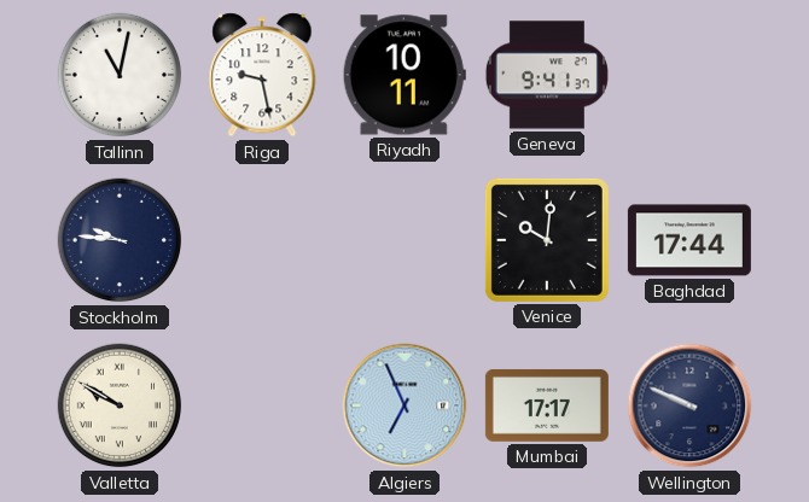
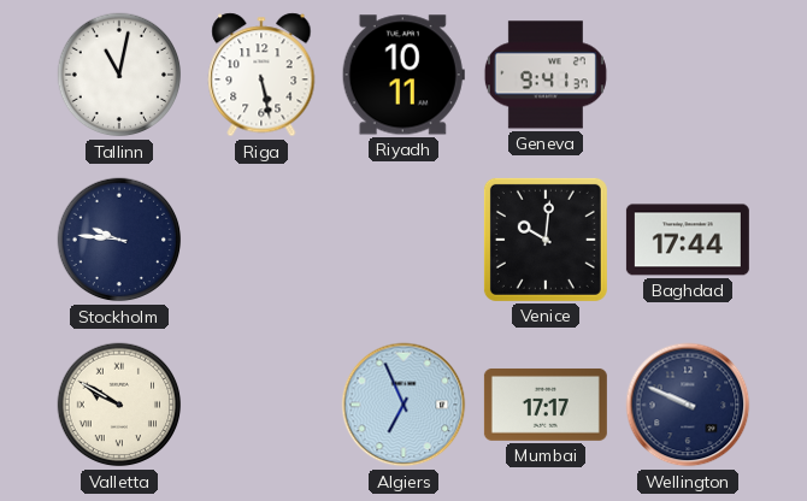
Riga: 9:28 -> 5:28
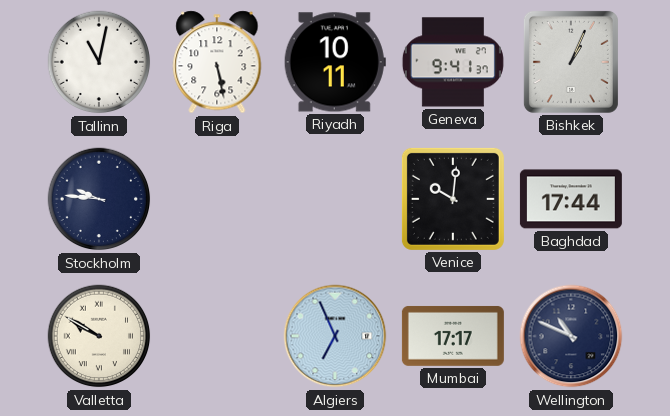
Bishkek: none -> 1:04
Wellington: 9:49 -> 10:49
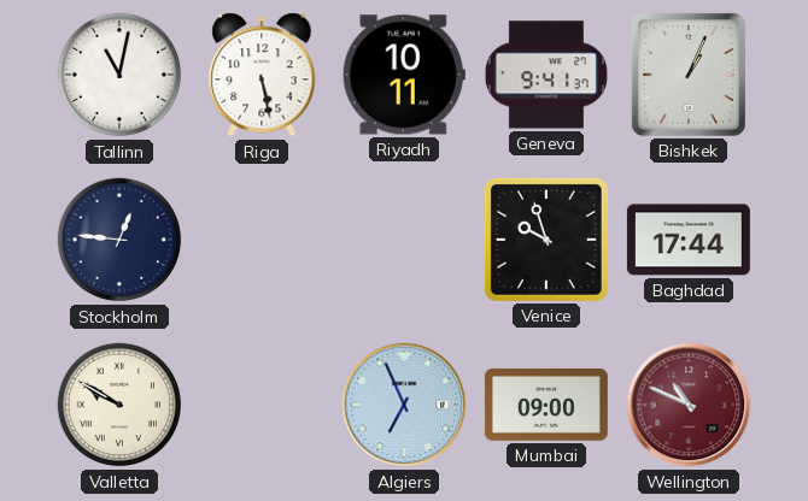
Stockholm: 9:46 -> 12:46
Venice: 10:01 -> 9:57
Mumbai: 17:17 -> 09:00
Wellington dial: navy -> burgundy
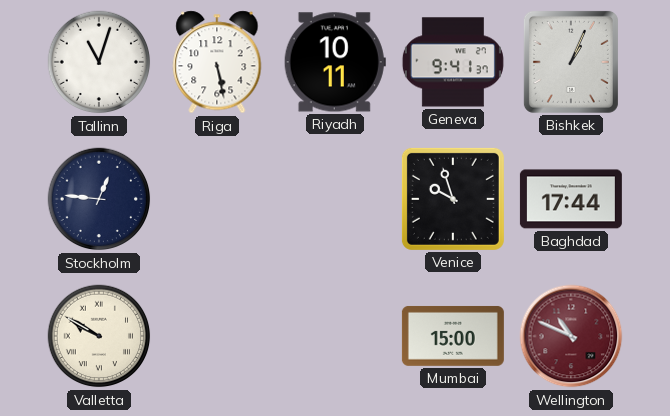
Tallinn: 11:02 -> 11:03
Algiers: 6:56 -> none
Mumbai: 09:00 -> 15:00
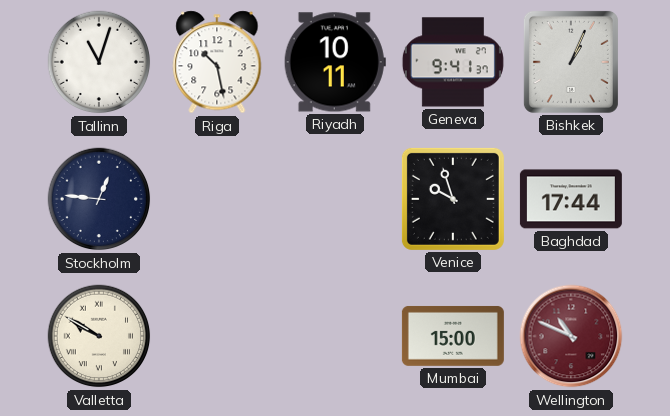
Riga: 5:28 -> 10:28
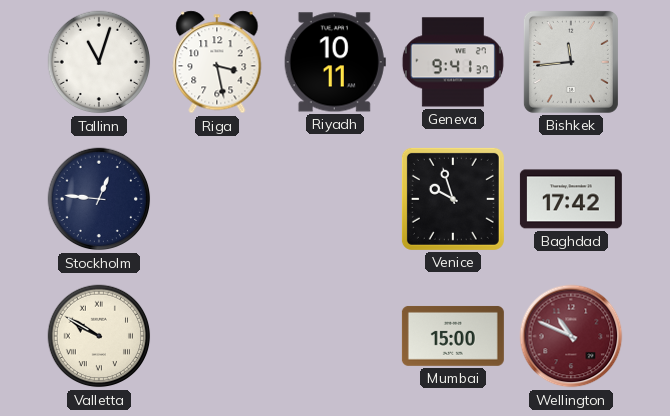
Riga: 10:28 -> 3:28
Bishkek: 1:04 -> 11:44
Baghdad: 17:44 -> 17:42
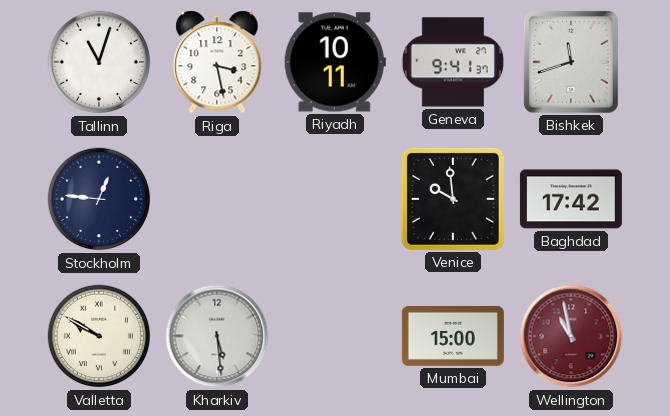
Bishkek: 11:44 -> 11:42
Venice: 9:57 -> 9:59
Kharkiv: none -> 5:29
Wellington: 10:49 -> 10:58
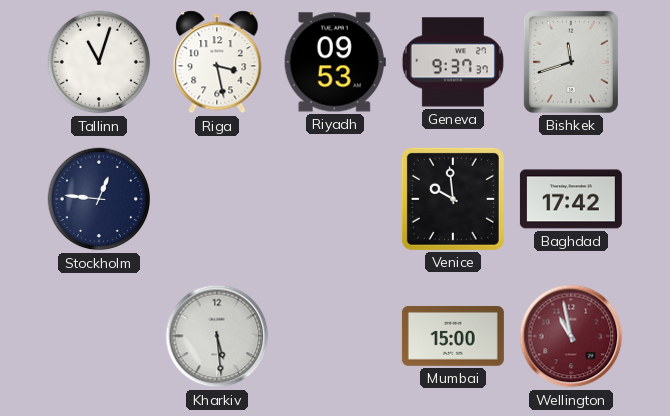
Riyadh: 10:11 -> 09:53
Geneva: 9:41 -> 9:37
Valletta: 9:50 -> none
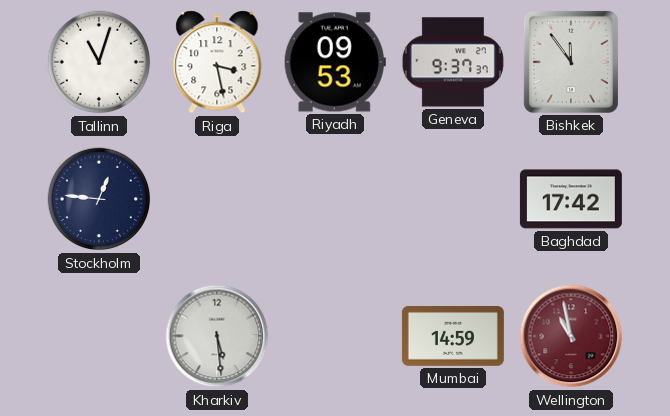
Bishkek: 11:42 -> 11:54
Venice: 9:59 -> none
Mumbai: 15:00 -> 14:59
